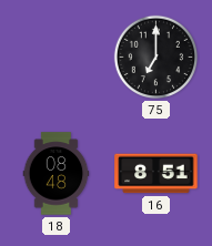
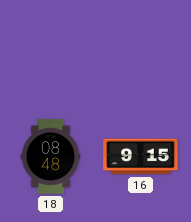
75: 7:00 -> none
16: 8:51 -> 9:15
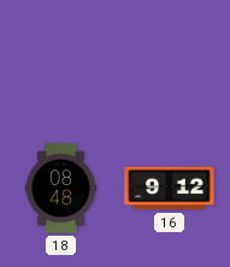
16: 9:15 -> 9:12
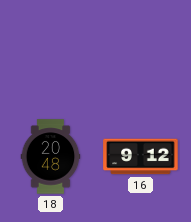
18: 08:48 -> 20:48
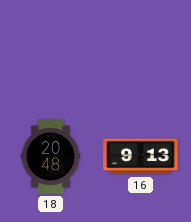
16: 9:12 -> 9:13
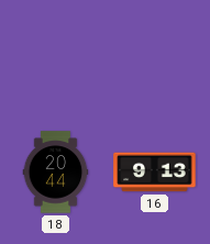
18: 20:48 -> 20:44
